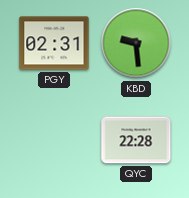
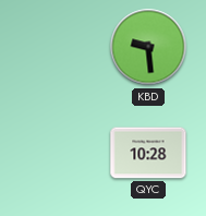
PGY: 02:31 -> none
QYC: 22:28 -> 10:28
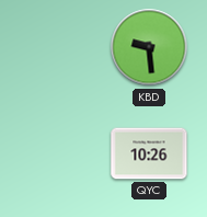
QYC: 10:28 -> 10:26
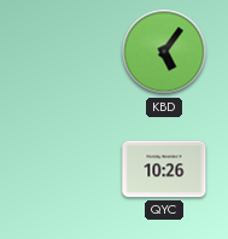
KBD: 9:29 -> 5:06
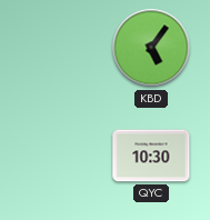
QYC: 10:26 -> 10:30
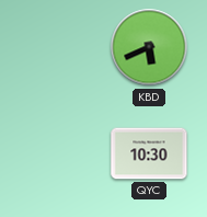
KBD: 5:06 -> 5:41
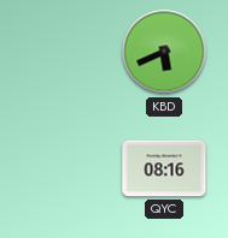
QYC: 10:30 -> 08:16
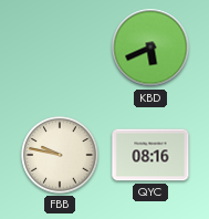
FBB: none -> 9:47
